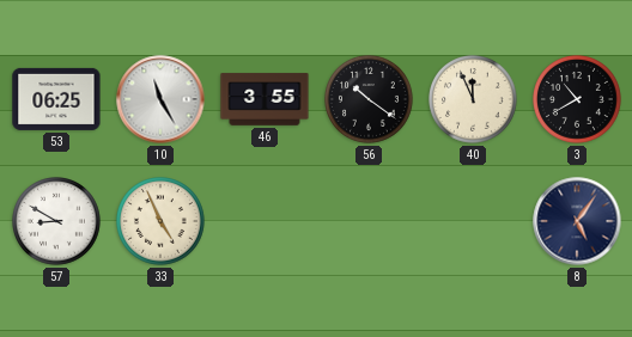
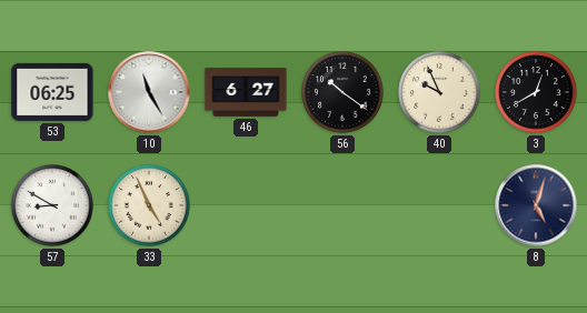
46: 3:55 -> 6:27
40: 11:56 -> 9:56
3: 10:40 -> 12:40
8: 5:06 -> 5:03
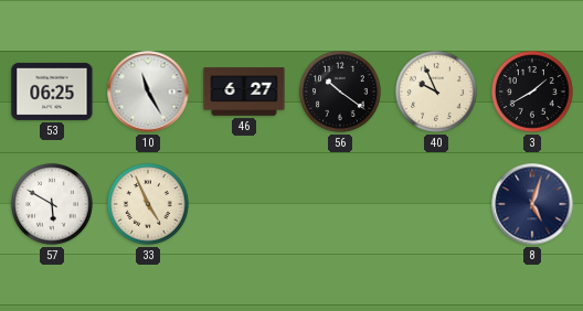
3: 12:40 -> 1:40
57: 8:50 -> 5:50
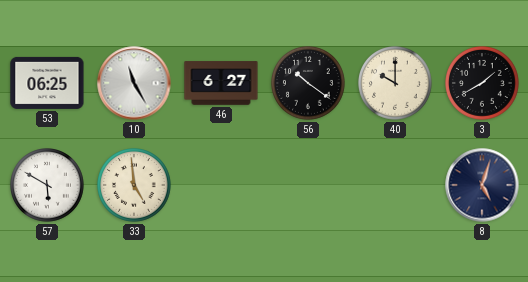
40: 9:56 -> 10:00
33: 4:56 -> 4:59
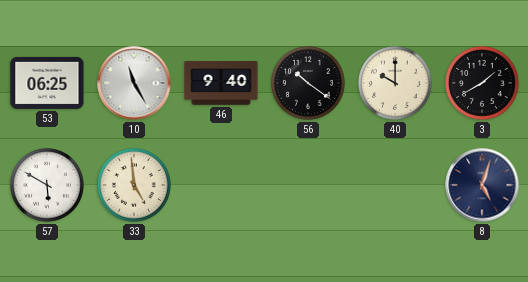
46: 6:27 -> 9:40
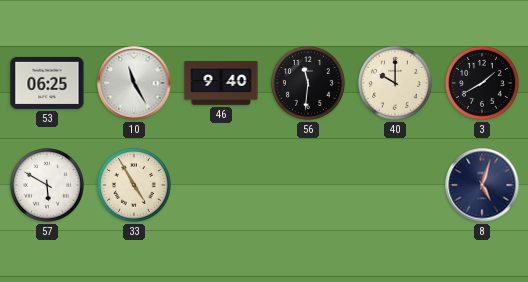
56: 10:21 -> 11:31
33: 4:59 -> 4:55
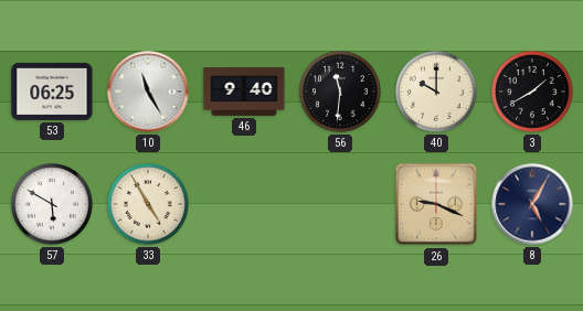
26: none -> 9:19
8: 5:03 -> 5:05
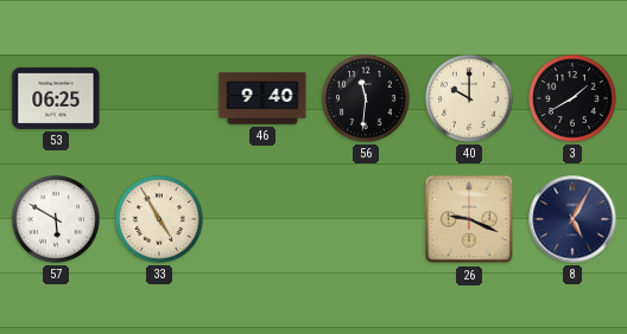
10: 11:25 -> none
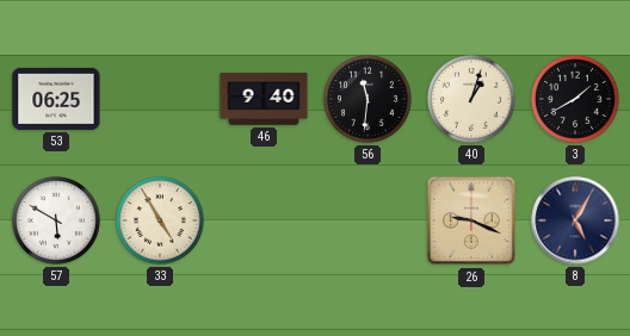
40: 10:00 -> 1:03
